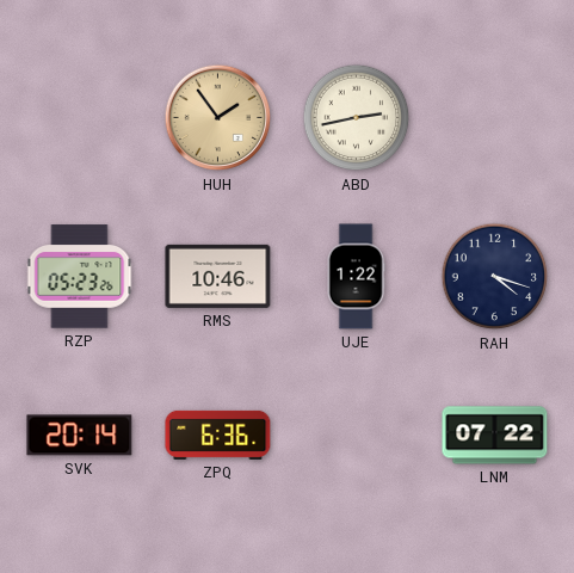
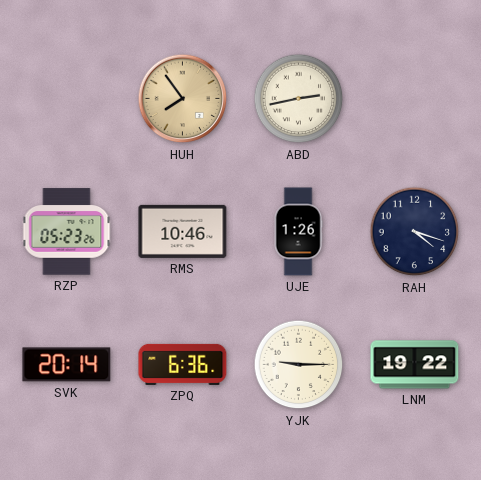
HUH: 1:54 -> 7:54
UJE: 1:22 -> 1:26
YJK: none -> 9:15
LNM: 07:22 -> 19:22
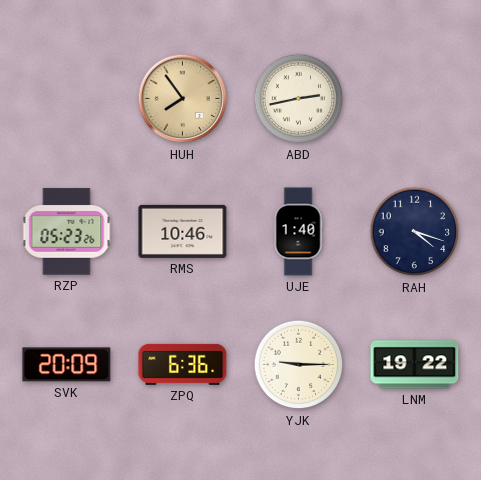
UJE: 1:26 -> 1:40
SVK: 20:14 -> 20:09
